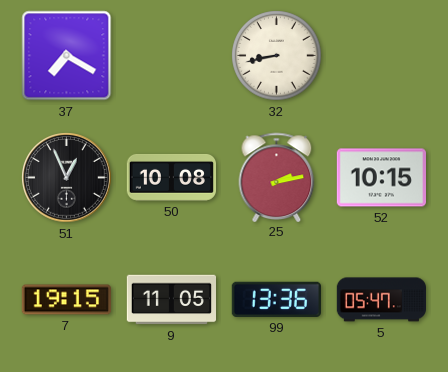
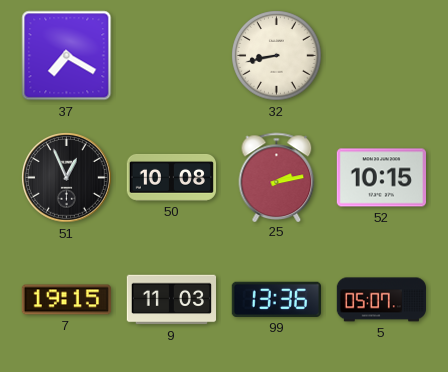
9: 11:05 -> 11:03
5: 05:47 -> 05:07
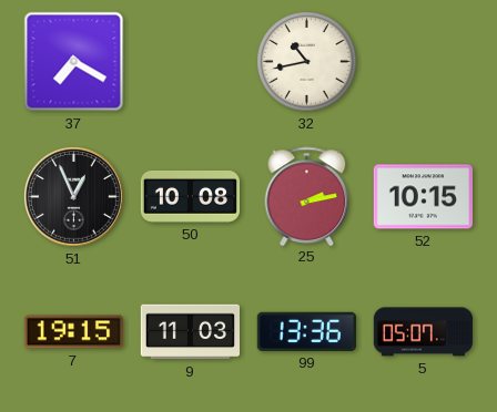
32: 8:43 -> 10:43
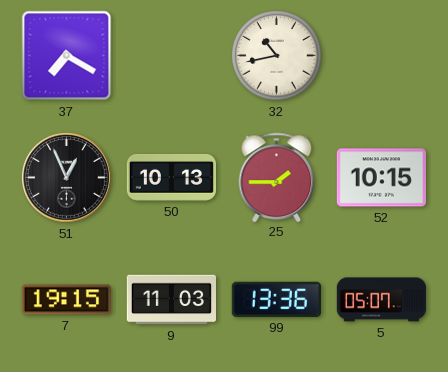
50: 10:08 -> 10:13
25: 2:13 -> 1:45
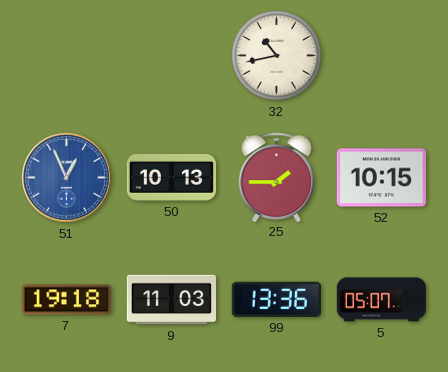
37: 7:20 -> none
51 dial: black -> blue
7: 19:15 -> 19:18
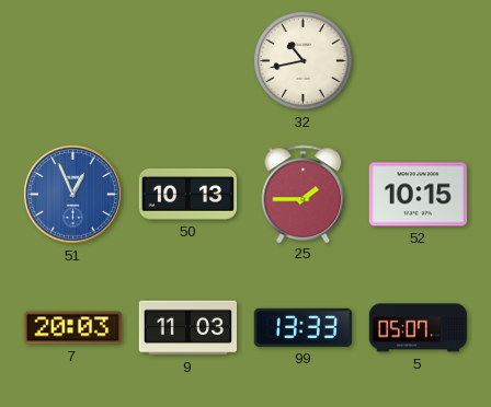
7: 19:18 -> 20:03
99: 13:36 -> 13:33
